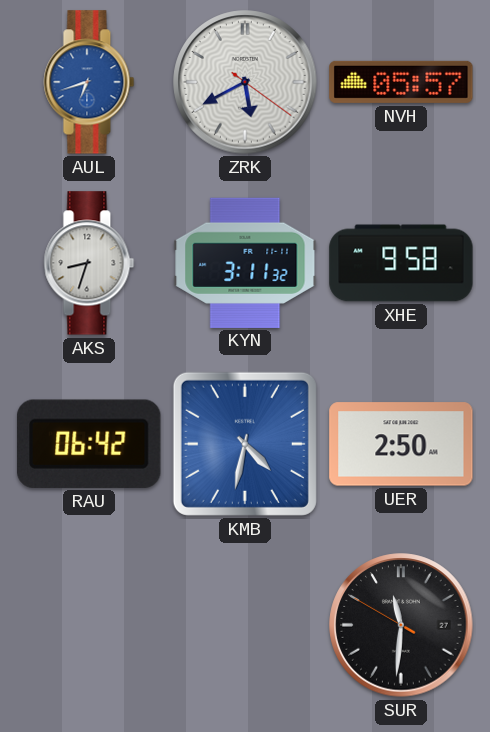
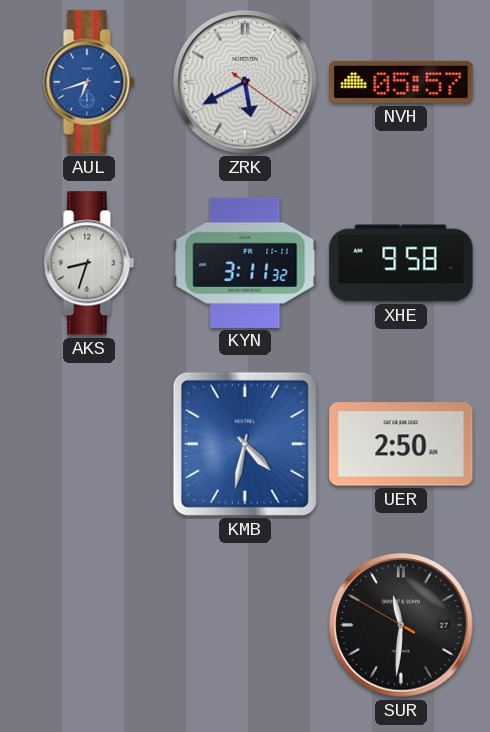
RAU: 06:42 -> none
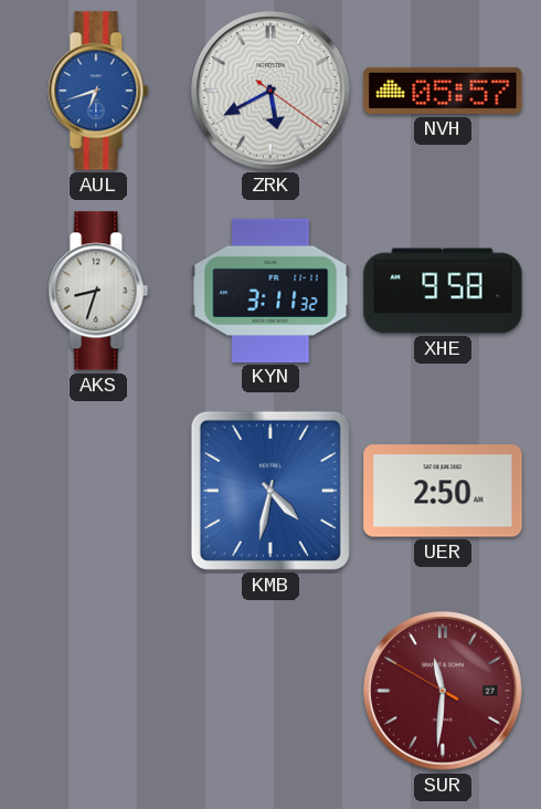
SUR dial: black -> burgundy
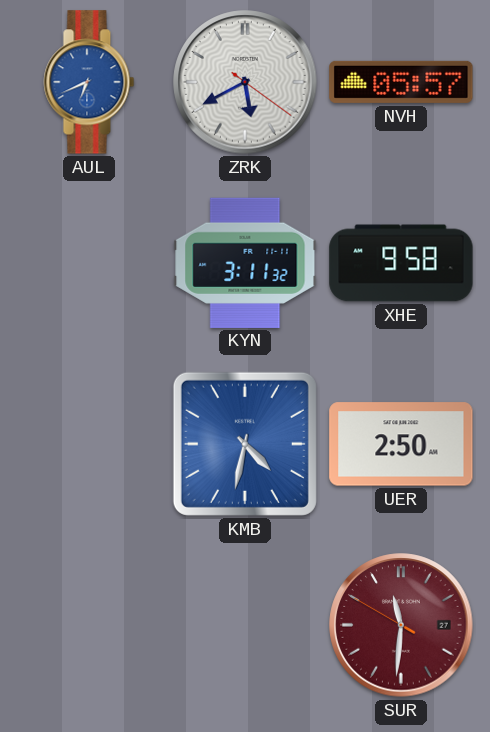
AUL: 6:42 -> 6:41
AKS: 8:33 -> none
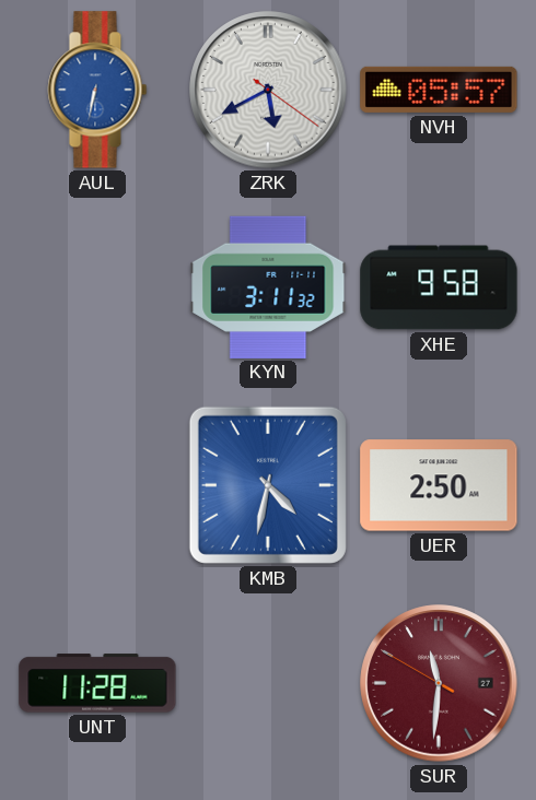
AUL: 6:41 -> 6:32
UNT: none -> 11:28
